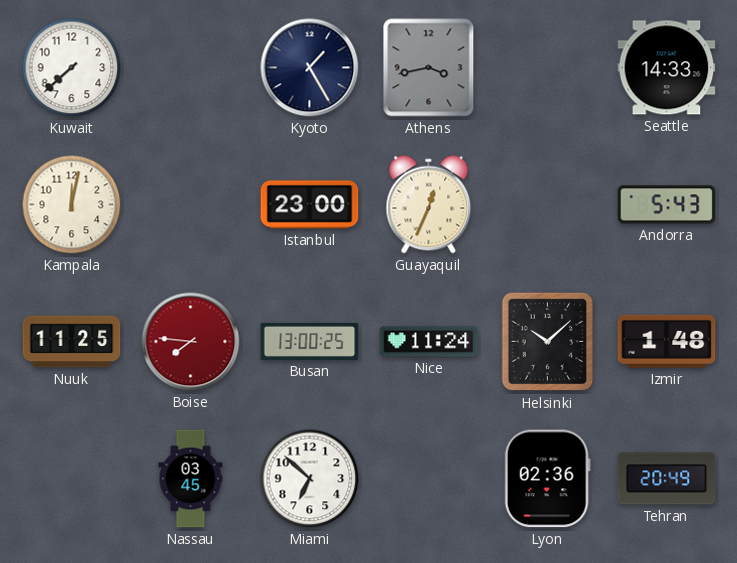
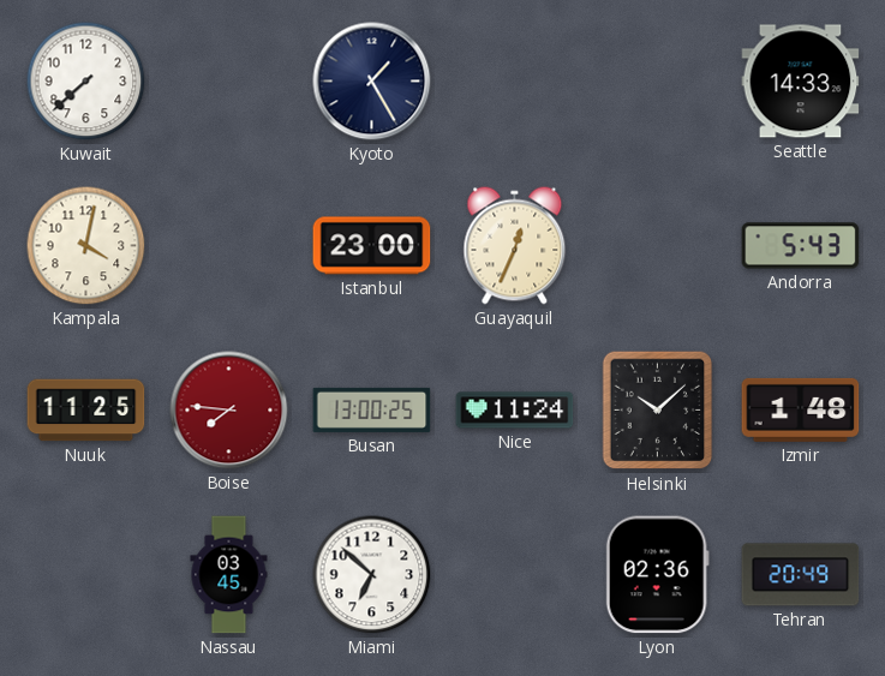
Athens: 3:43 -> none
Kampala: 12:02 -> 4:02
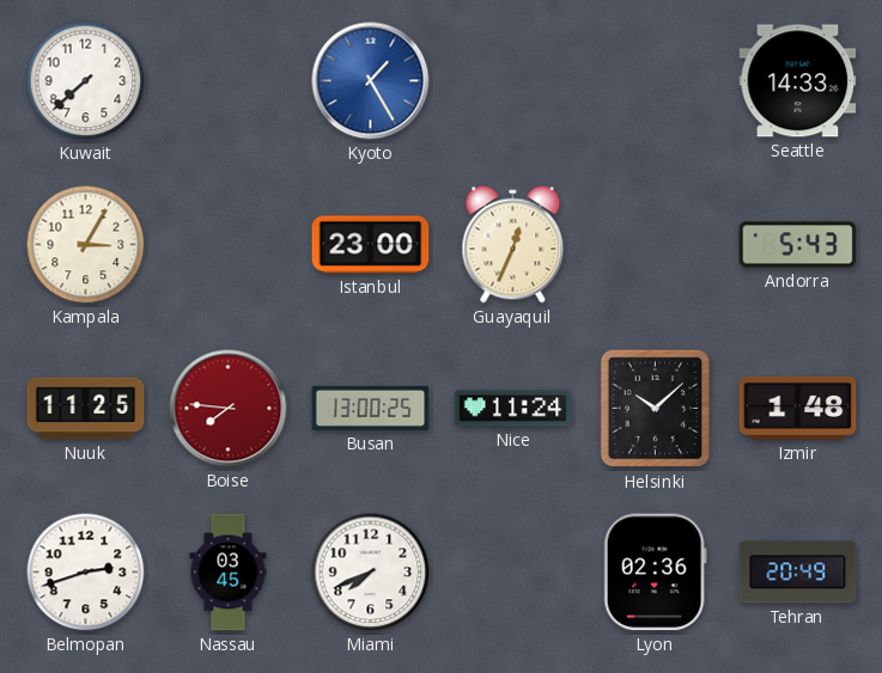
Kyoto dial: navy -> blue
Kampala: 4:02 -> 3:05
Belmopan: none -> 2:42
Miami: 6:52 -> 7:41
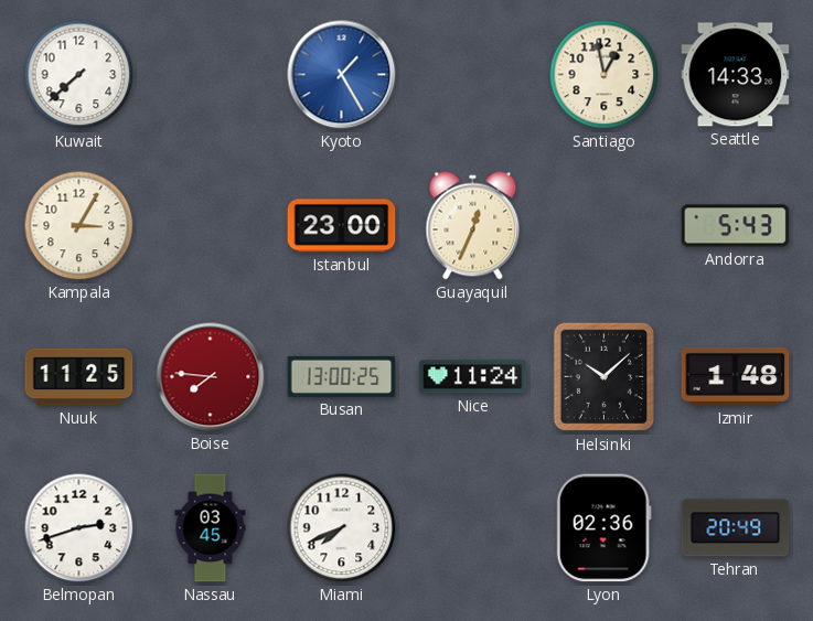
Santiago: none -> 12:58
